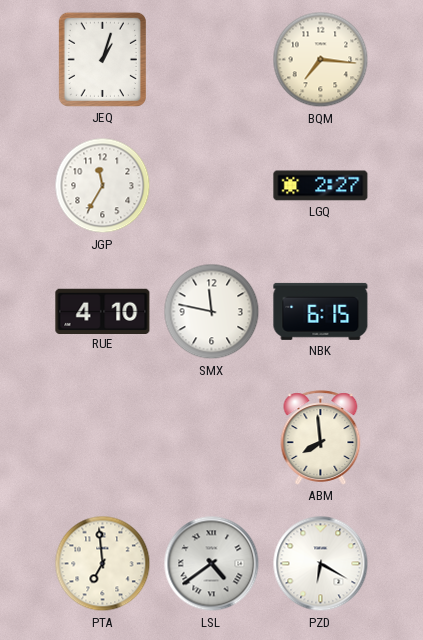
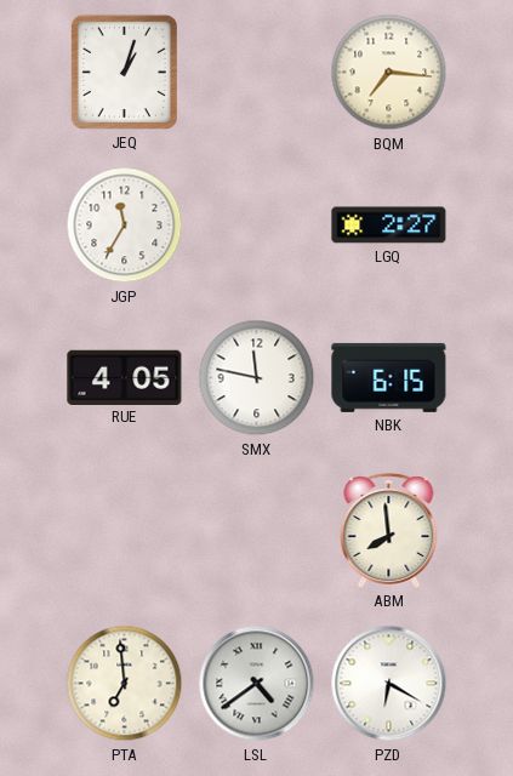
RUE: 4:10 -> 4:05
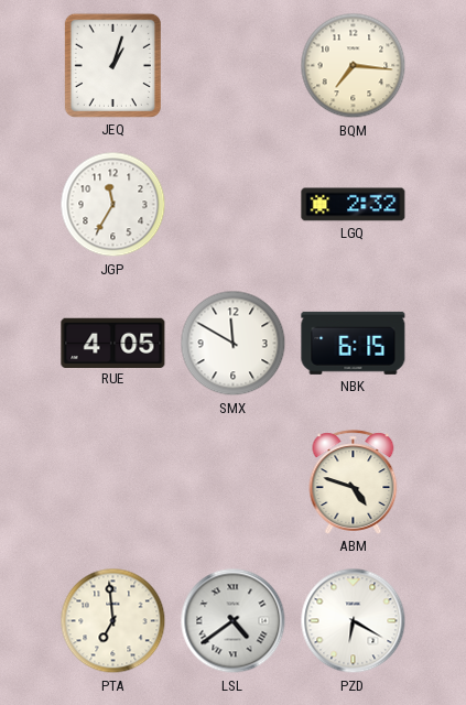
LGQ: 2:27 -> 2:32
SMX: 11:47 -> 11:50
ABM: 7:59 -> 4:48
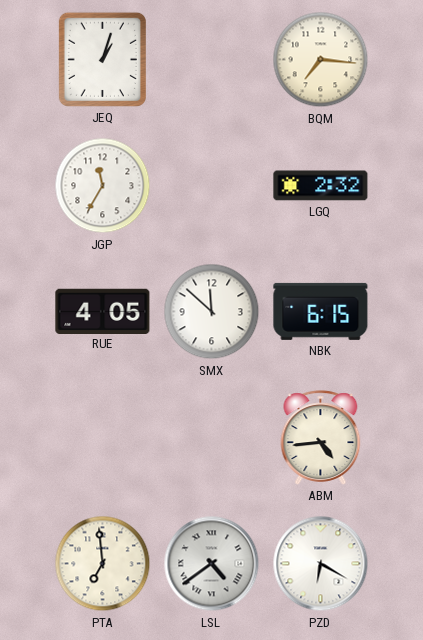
SMX: 11:50 -> 11:52
ABM: 4:48 -> 4:44
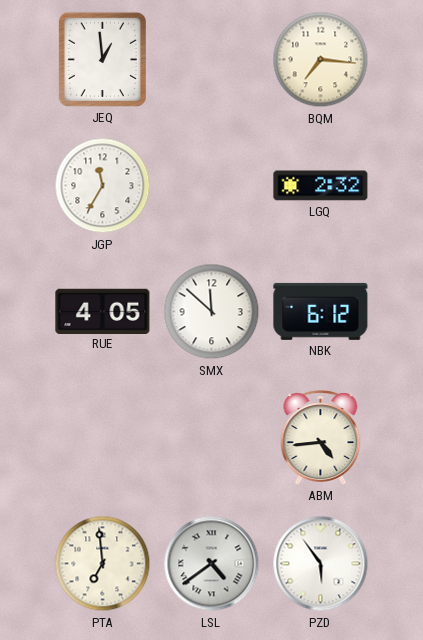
JEQ: 1:03 -> 12:59
NBK: 6:15 -> 6:12
PZD: 6:20 -> 5:54
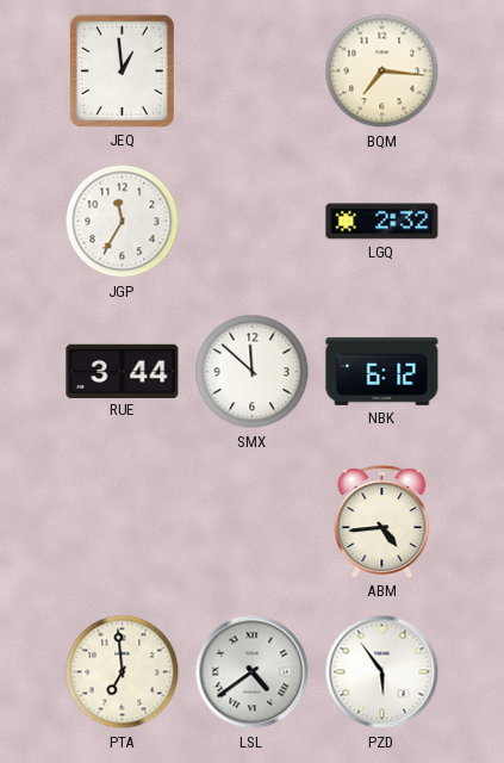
RUE: 4:05 -> 3:44
